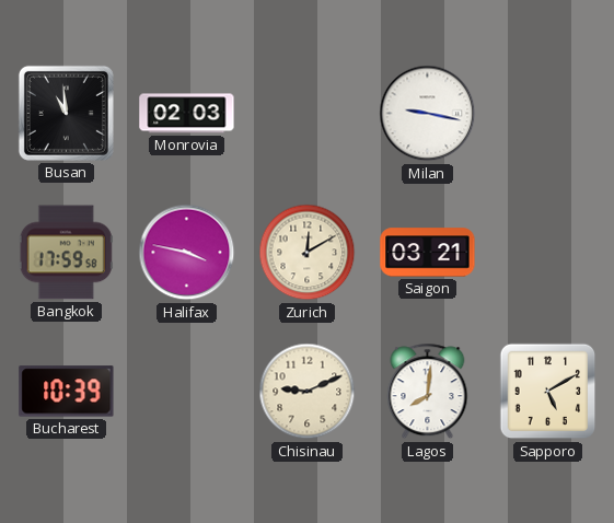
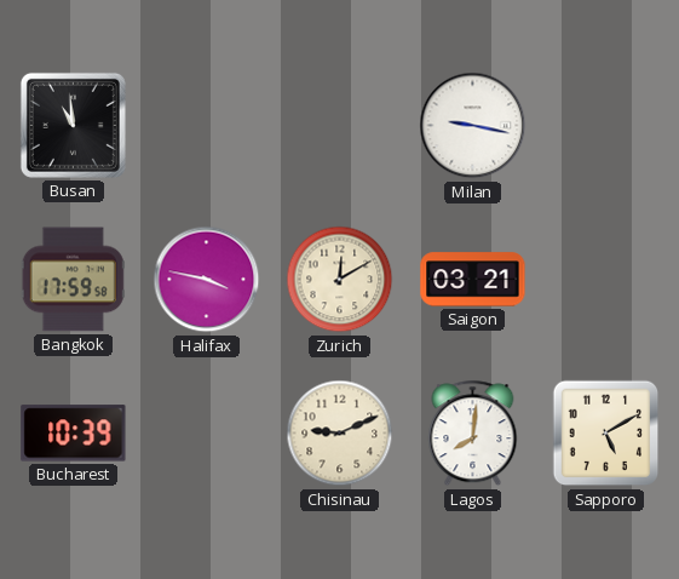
Monrovia: 02:03 -> none
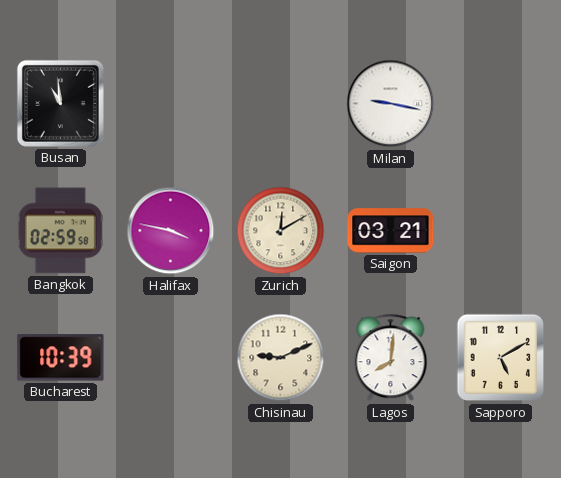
Bangkok: 17:59 -> 02:59
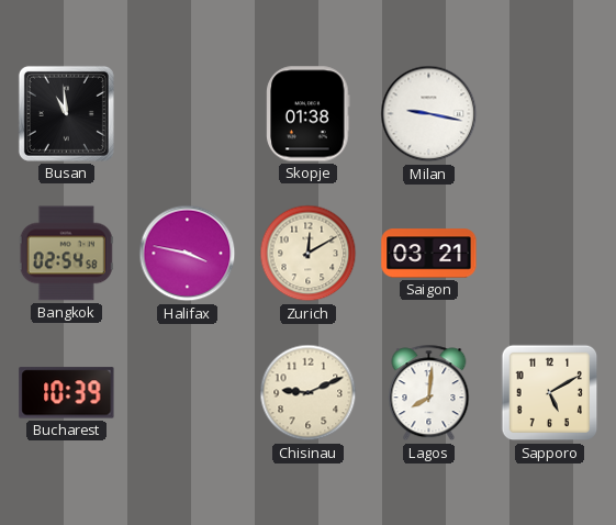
Skopje: none -> 01:38
Bangkok: 02:59 -> 02:54
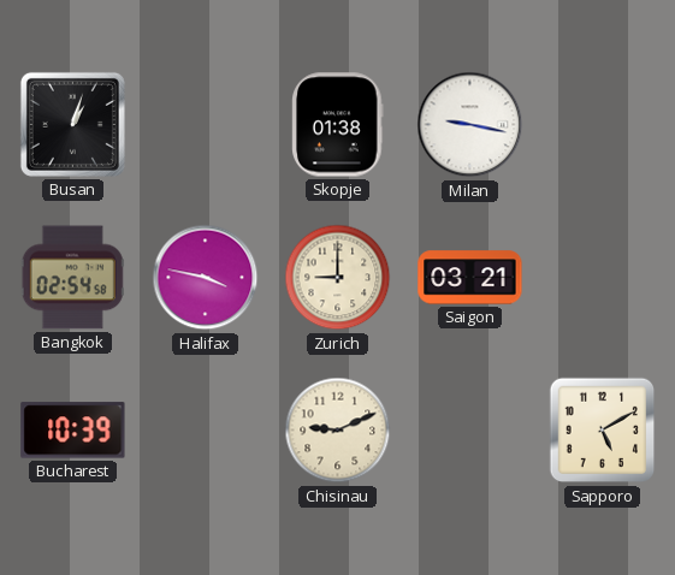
Busan: 10:59 -> 1:03
Zurich: 12:10 -> 9:00
Lagos: 8:01 -> none
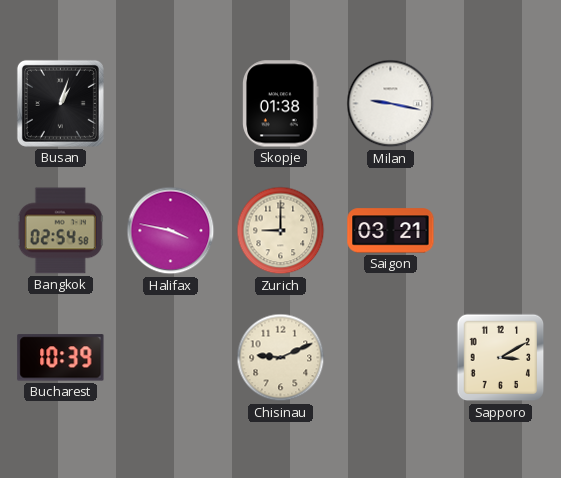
Sapporo: 5:10 -> 3:10
